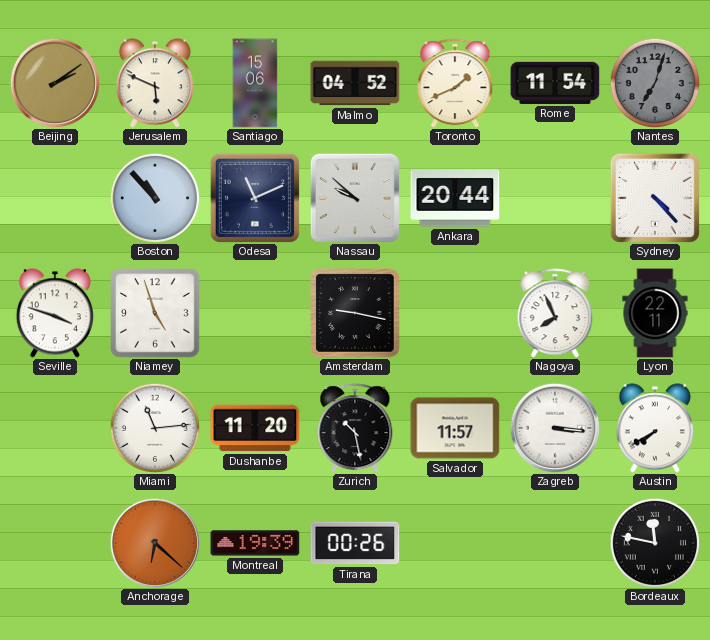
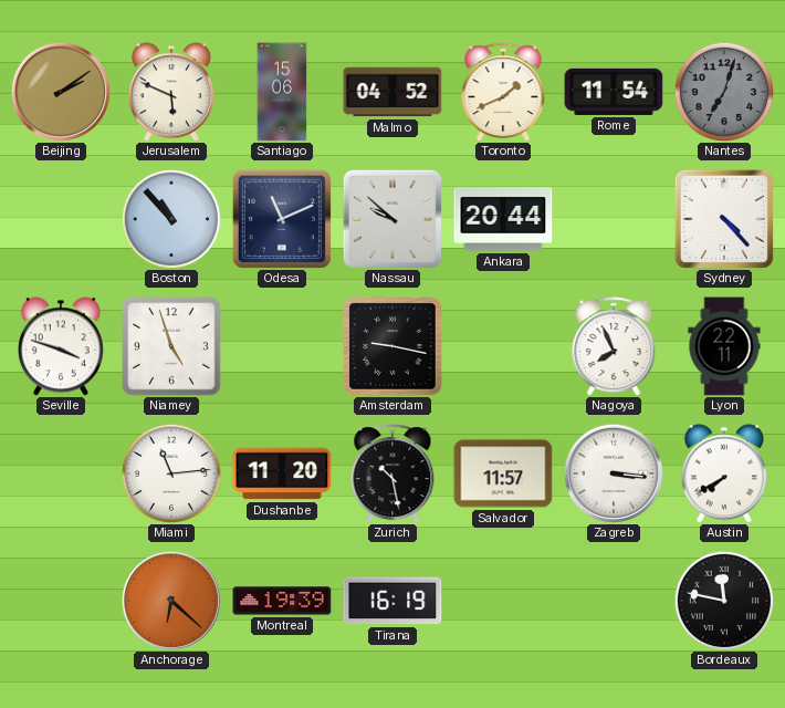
Tirana: 00:26 -> 16:19
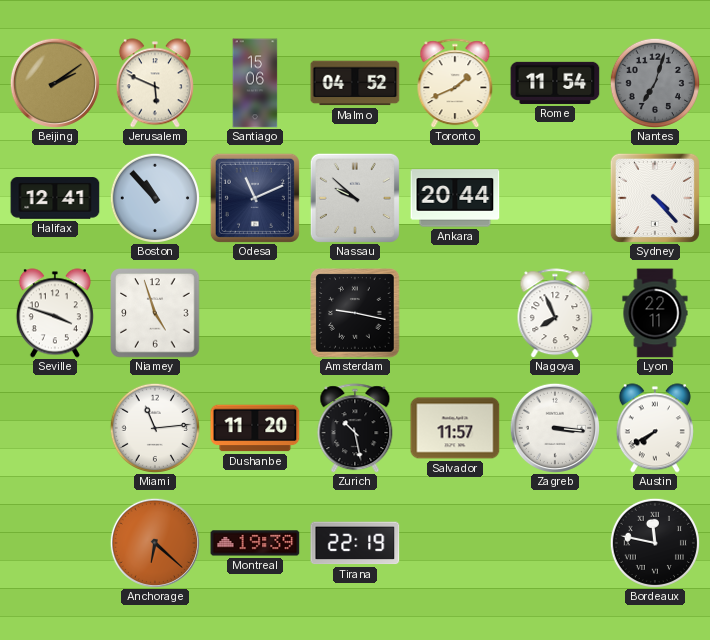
Halifax: none -> 12:41
Tirana: 16:19 -> 22:19
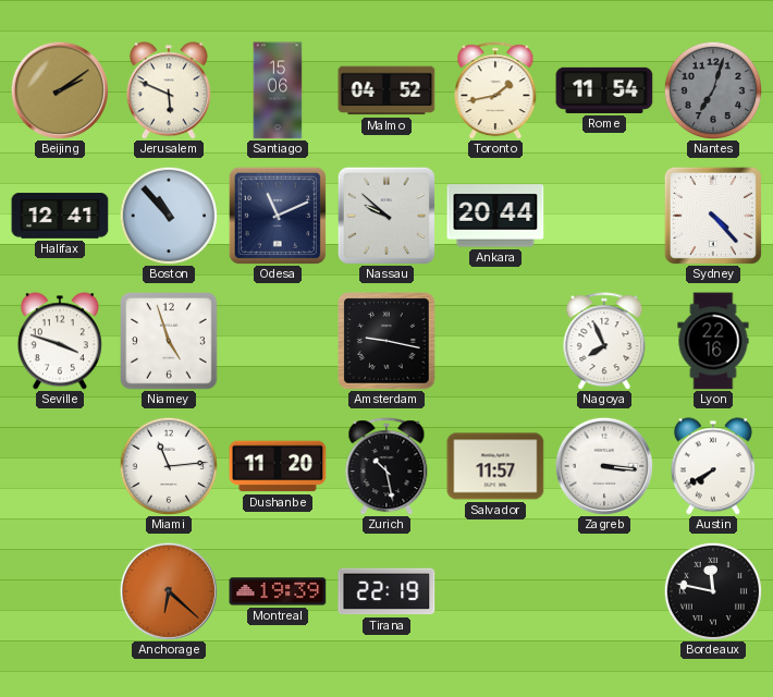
Toronto: 1:41 -> 1:43
Lyon: 22:11 -> 22:16
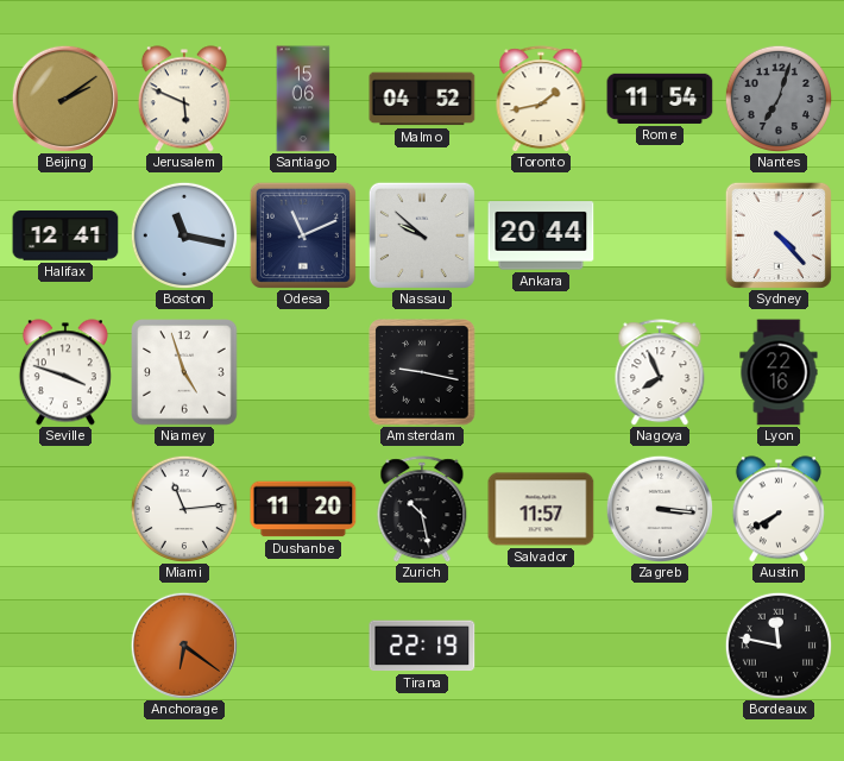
Boston: 10:53 -> 11:17
Anchorage: 6:22 -> 6:21
Montreal: 19:39 -> none
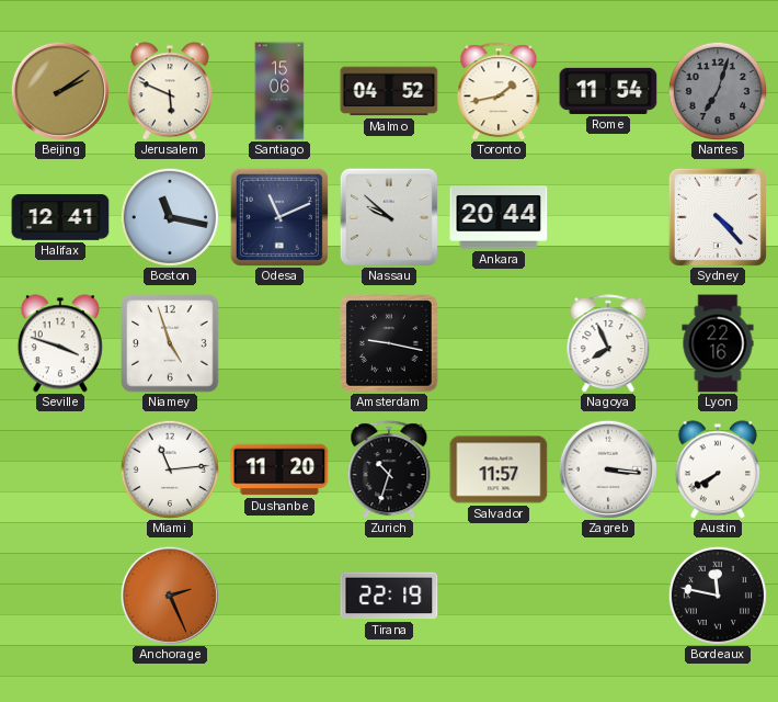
Zurich: 10:28 -> 10:33
Anchorage: 6:21 -> 2:26
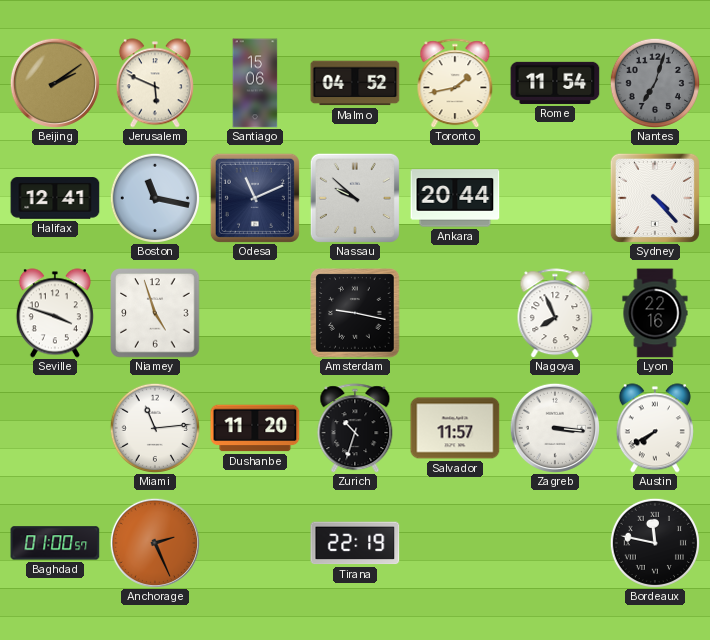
Baghdad: none -> 01:00
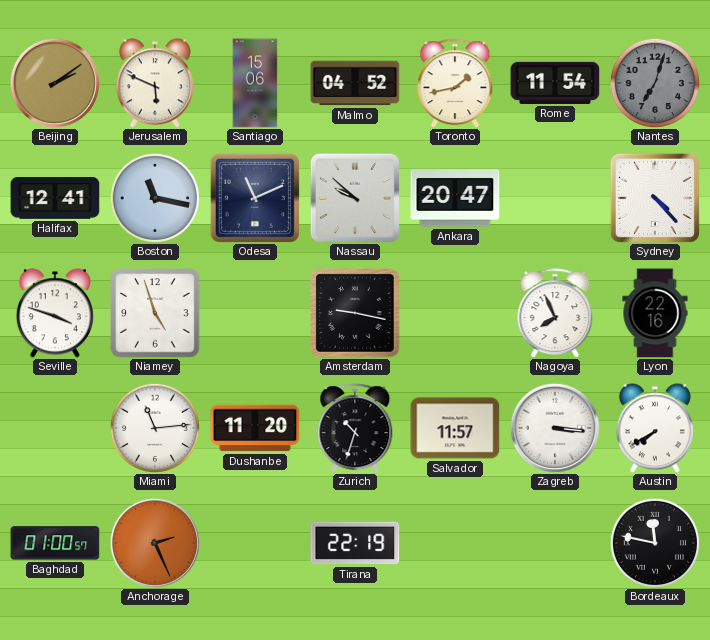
Ankara: 20:44 -> 20:47
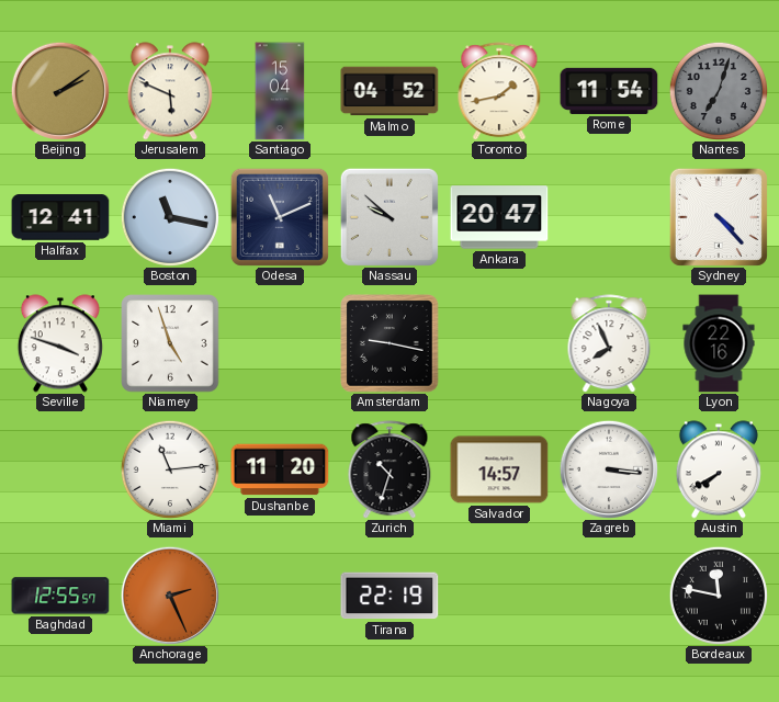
Santiago: 15:06 -> 15:04
Salvador: 11:57 -> 14:57
Baghdad: 01:00 -> 12:55
